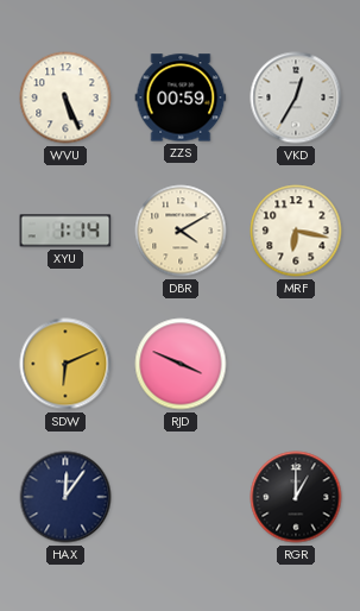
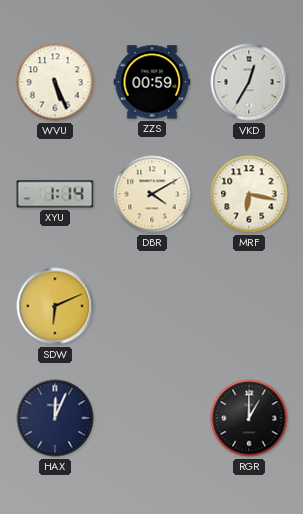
RJD: 3:49 -> none
HAX: 12:06 -> 12:04
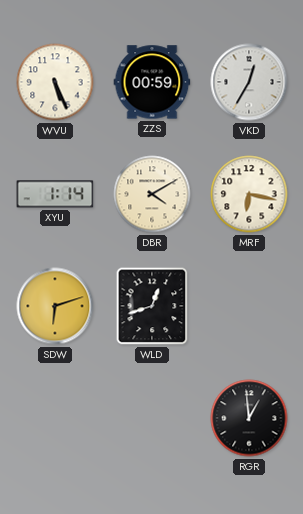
SDW: 6:11 -> 6:12
WLD: none -> 12:42
HAX: 12:04 -> none
RGR: 1:00 -> 12:59
